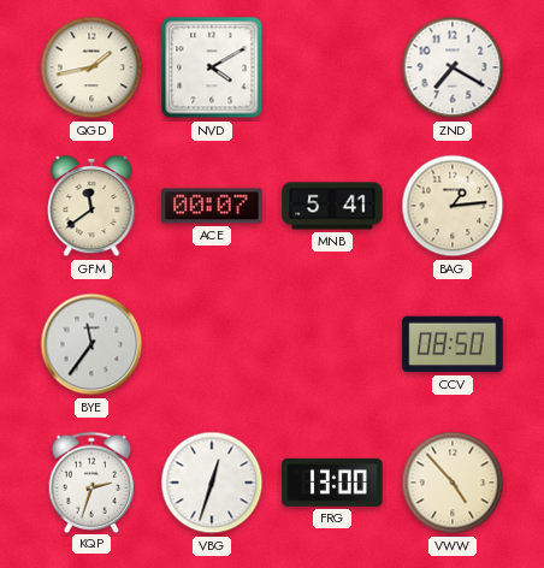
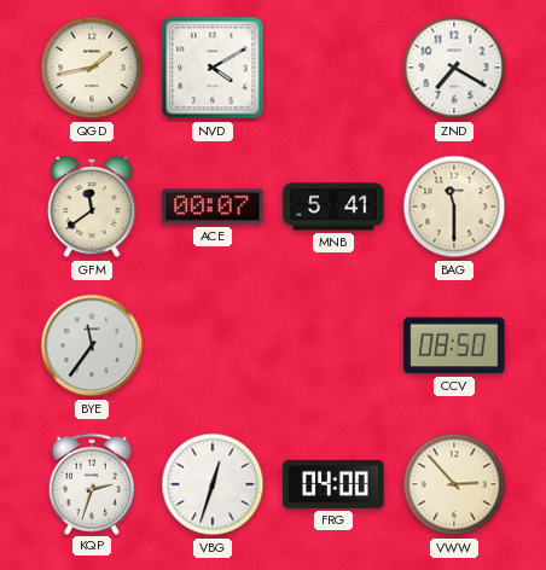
BAG: 1:14 -> 11:30
FRG: 13:00 -> 04:00
VWW: 4:53 -> 2:53
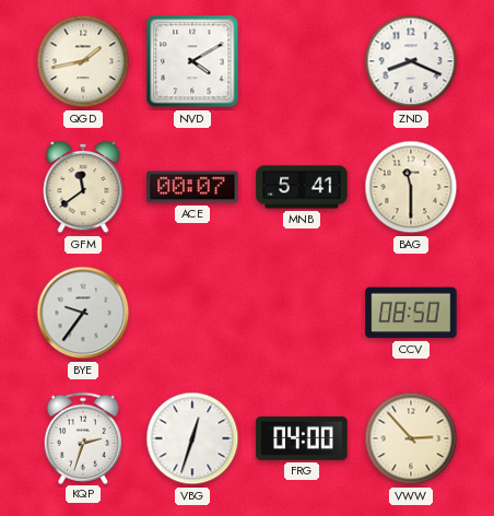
ZND: 7:20 -> 8:19
BYE: 11:36 -> 9:36
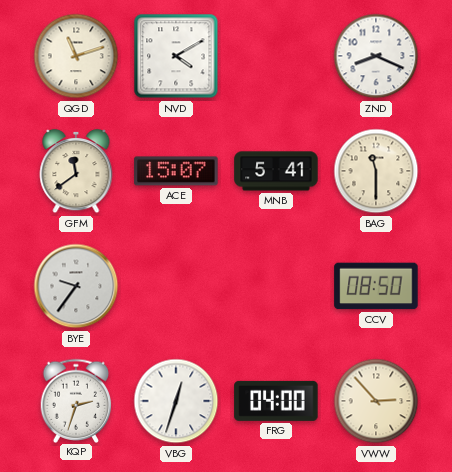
QGD: 1:43 -> 11:12
ACE: 00:07 -> 15:07
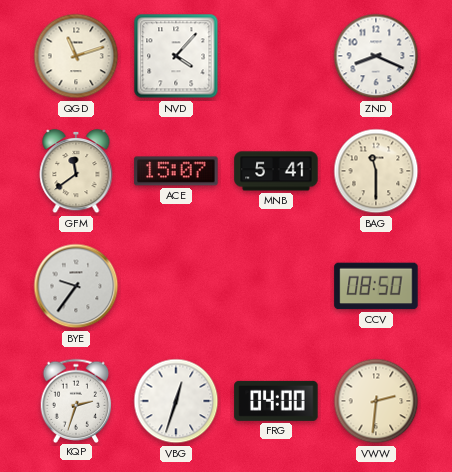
NVD: 4:10 -> 4:07
VWW: 2:53 -> 2:31
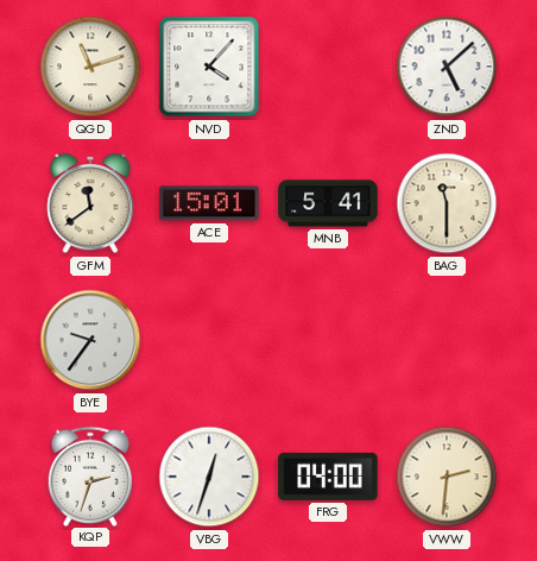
ZND: 8:19 -> 5:08
ACE: 15:07 -> 15:01
CCV: 08:50 -> none
